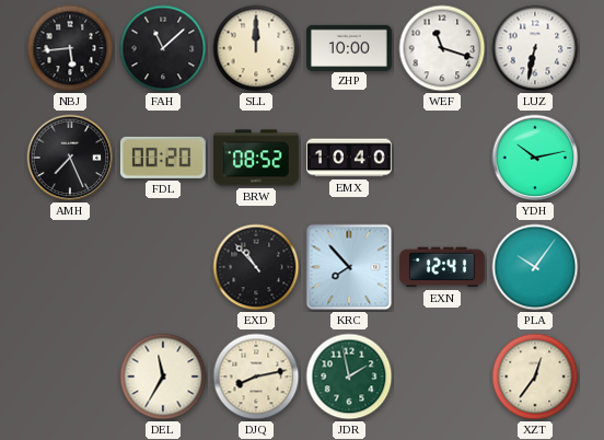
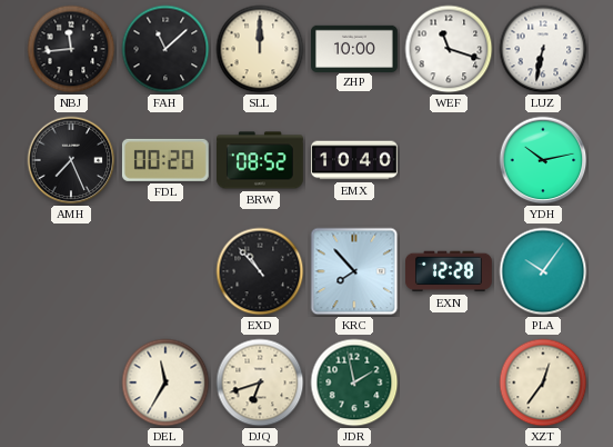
NBJ: 5:44 -> 11:44
EXN: 12:41 -> 12:28
DJQ: 8:13 -> 6:42
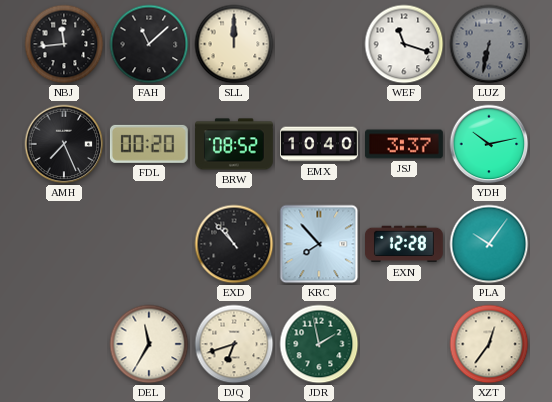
ZHP: 10:00 -> none
LUZ dial: white -> grey
JSJ: none -> 3:37
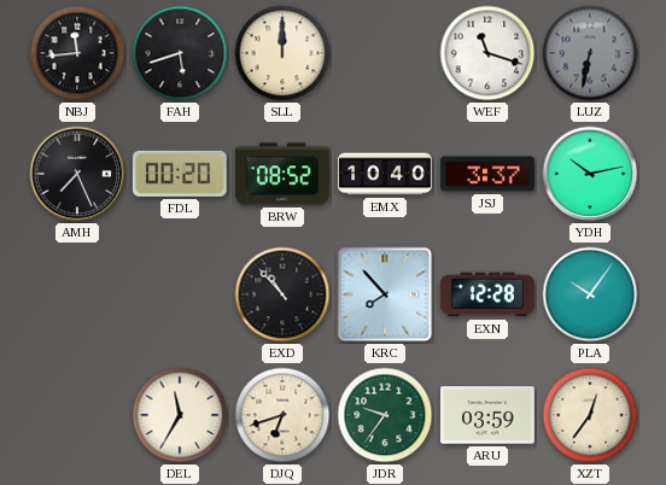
FAH: 11:08 -> 5:42
JDR: 1:58 -> 9:36
ARU: none -> 03:59
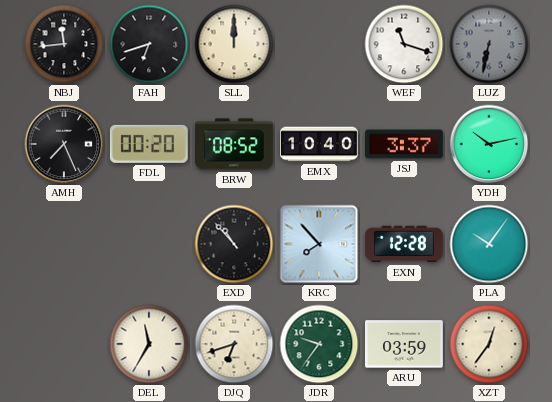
FAH: 5:42 -> 6:42
